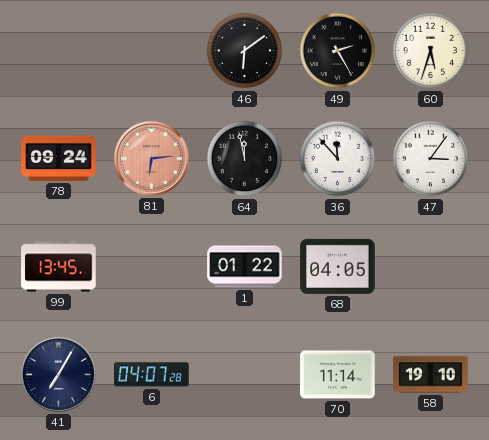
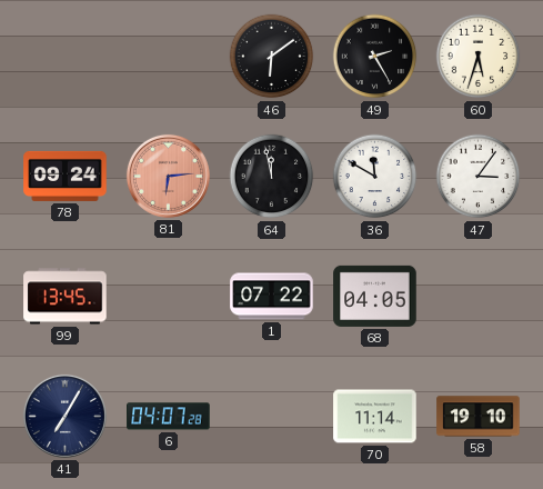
36: 11:53 -> 11:50
1: 01:22 -> 07:22
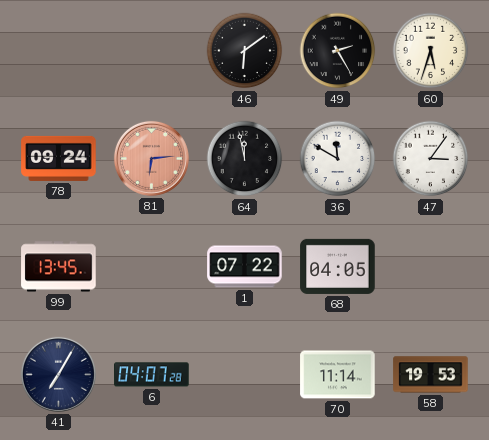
58: 19:10 -> 19:53
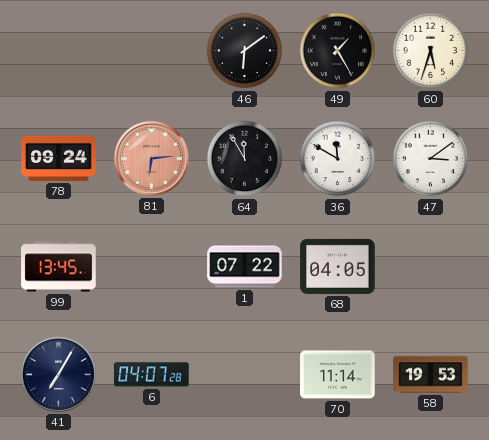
49: 2:25 -> 1:25
64: 11:58 -> 11:55
47: 3:06 -> 3:09
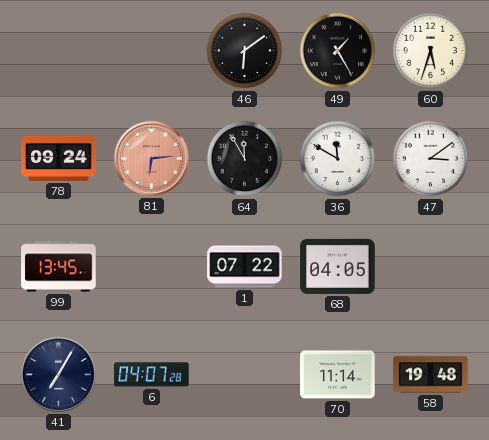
58: 19:53 -> 19:48
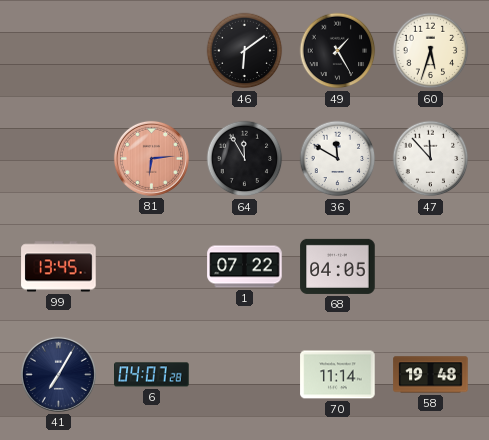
78: 09:24 -> none
47: 3:09 -> 11:53
